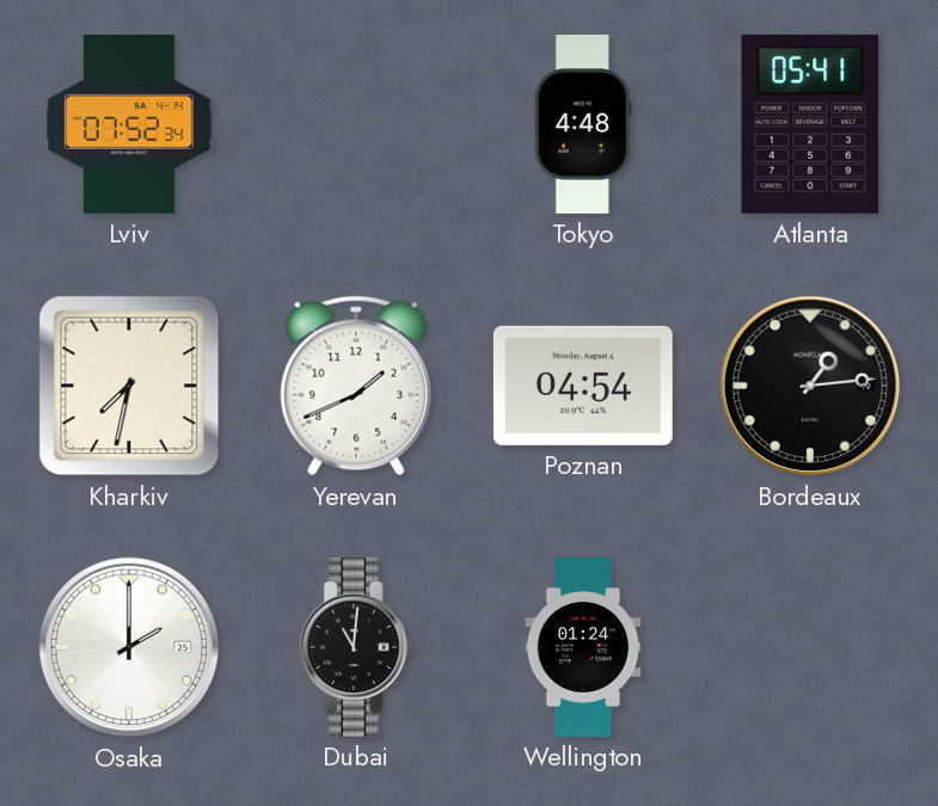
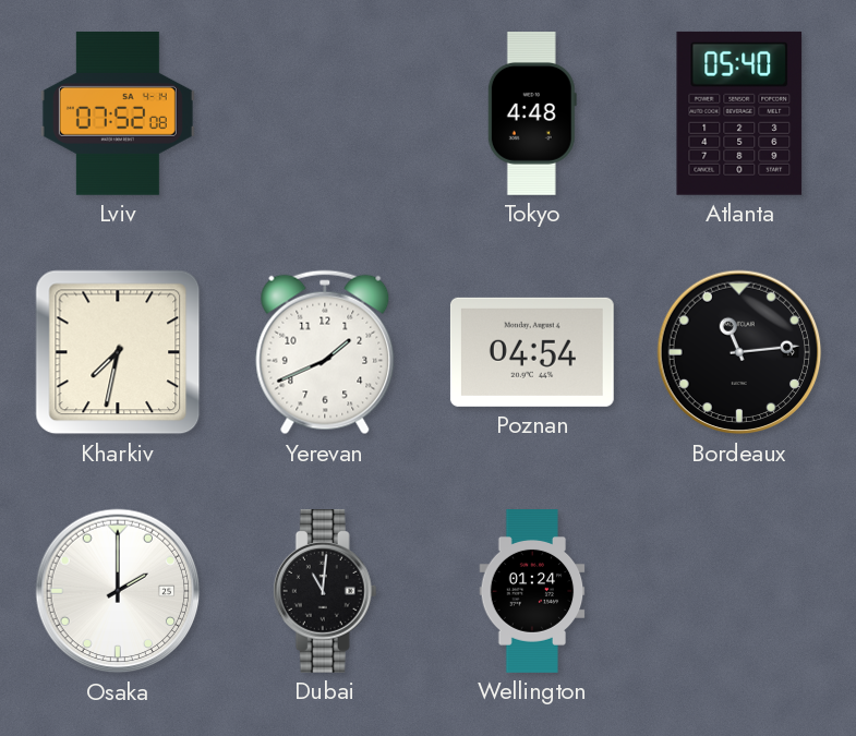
Lviv: 07:52:34 -> 07:52:08
Atlanta: 05:41 -> 05:40
Bordeaux: 1:14 -> 11:14
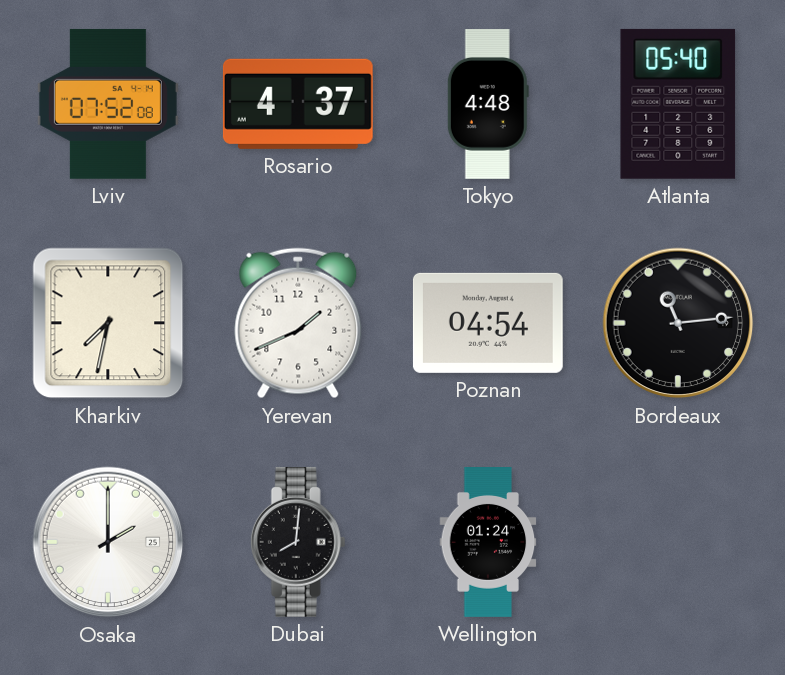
Rosario: none -> 4:37
Dubai: 11:01 -> 8:01
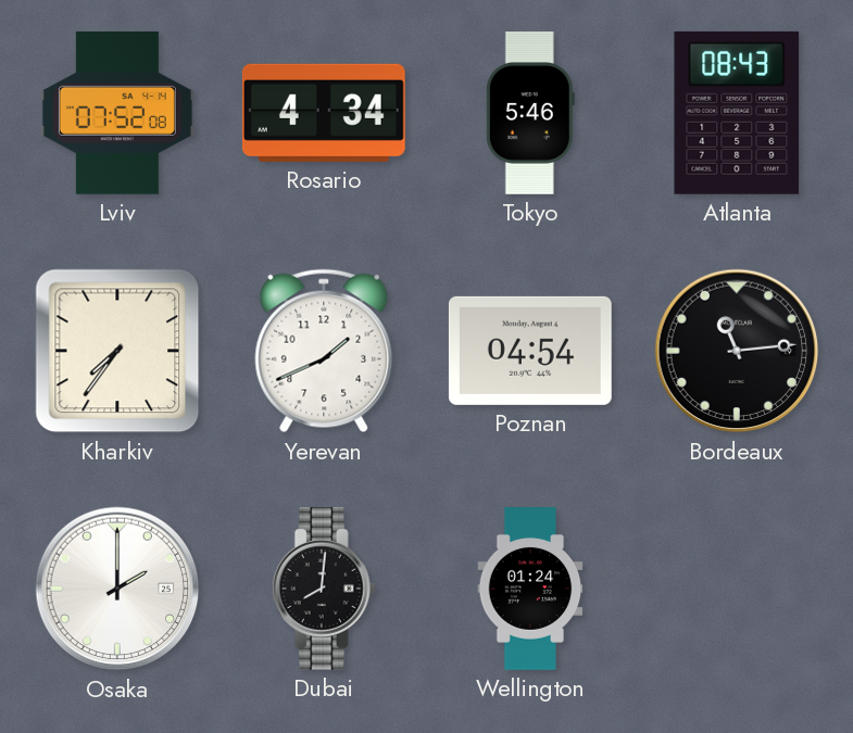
Rosario: 4:37 -> 4:34
Tokyo: 4:48 -> 5:46
Atlanta: 05:40 -> 08:43
Kharkiv: 7:32 -> 7:36
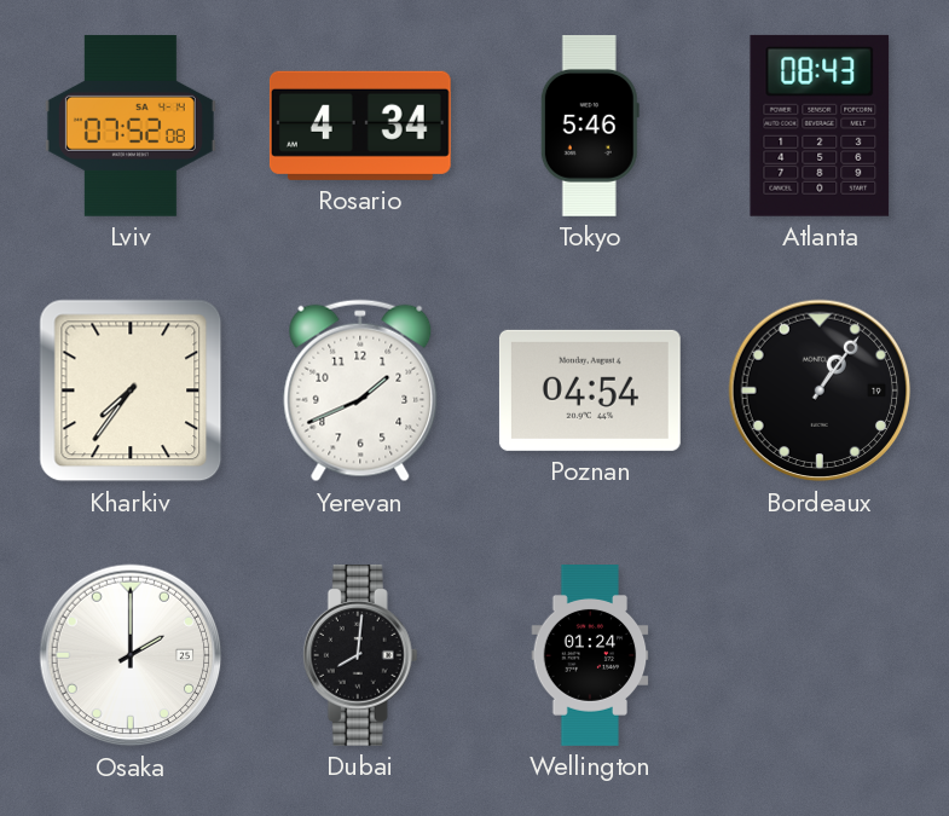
Bordeaux: 11:14 -> 1:06
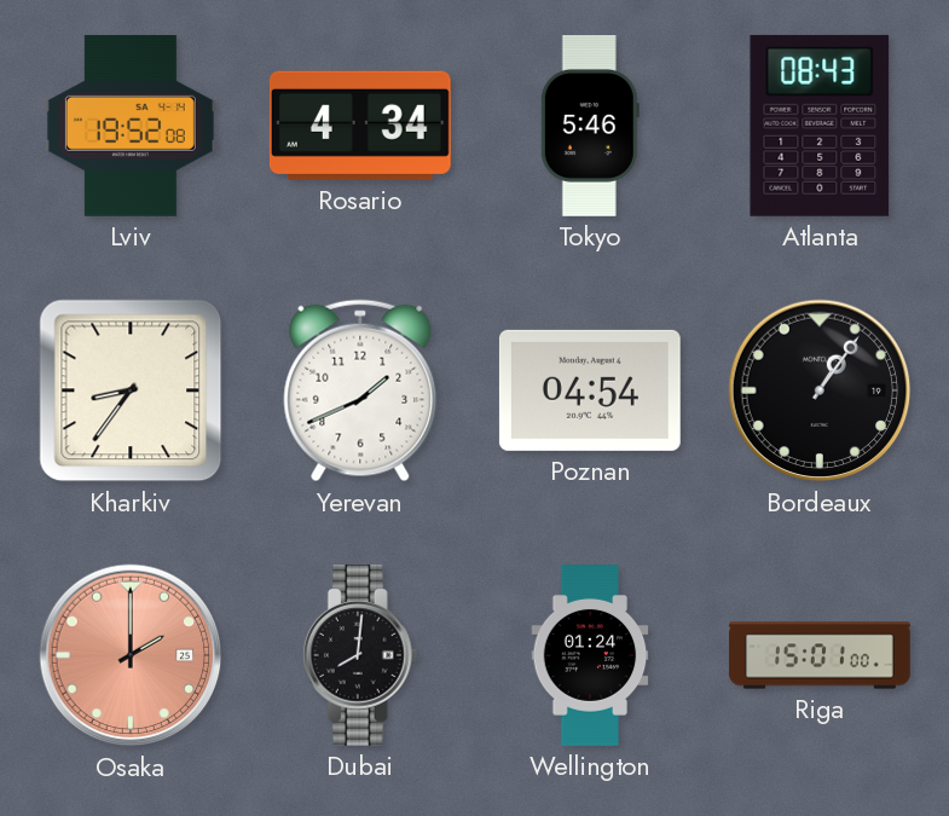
Lviv: 07:52 -> 19:52
Kharkiv: 7:36 -> 8:36
Osaka dial: white -> salmon
Riga: none -> 15:01
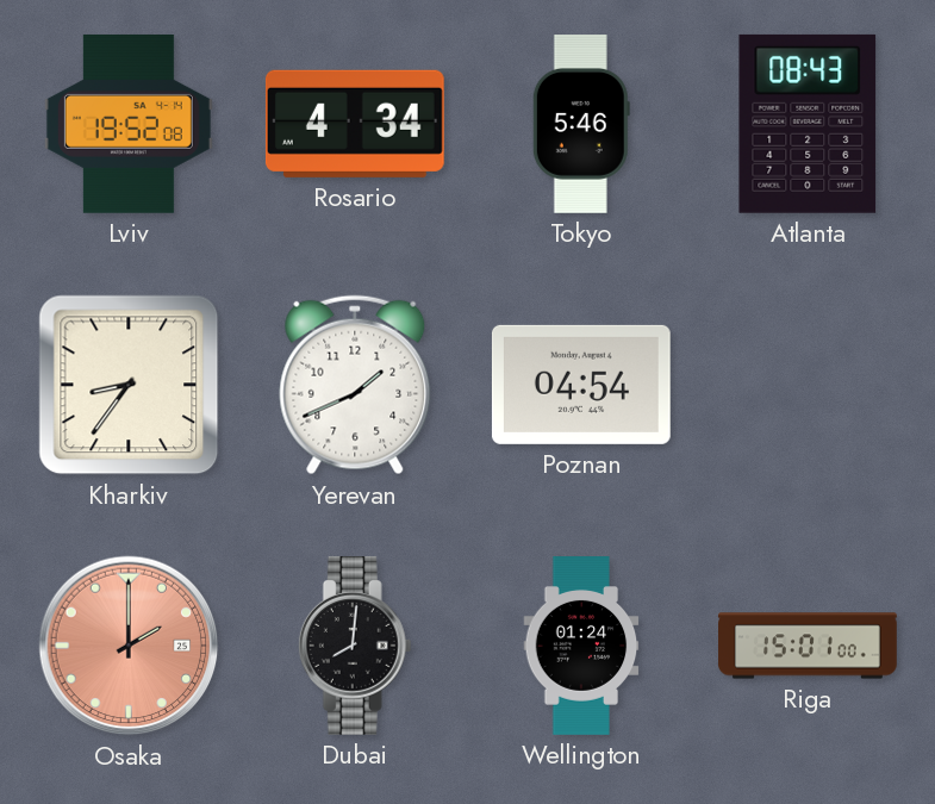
Bordeaux: 1:06 -> none
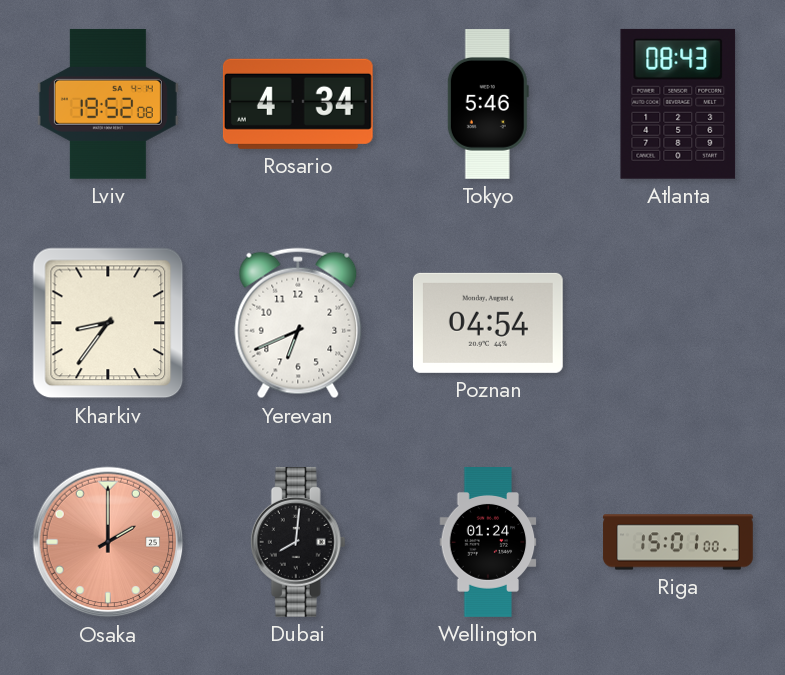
Yerevan: 1:41 -> 6:41
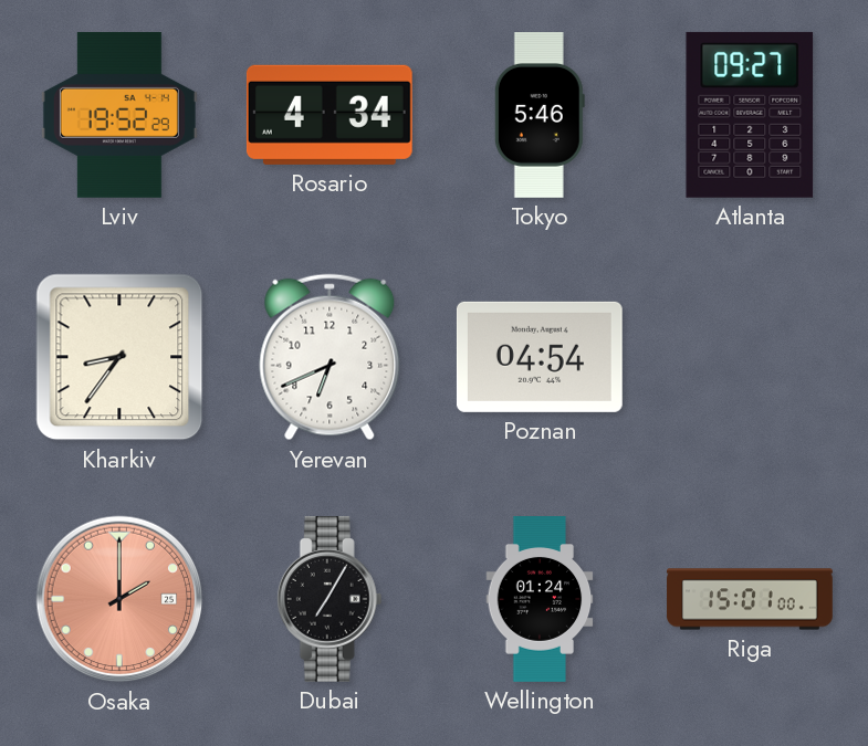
Lviv: 19:52:08 -> 19:52:29
Atlanta: 08:43 -> 09:27
Dubai: 8:01 -> 7:05
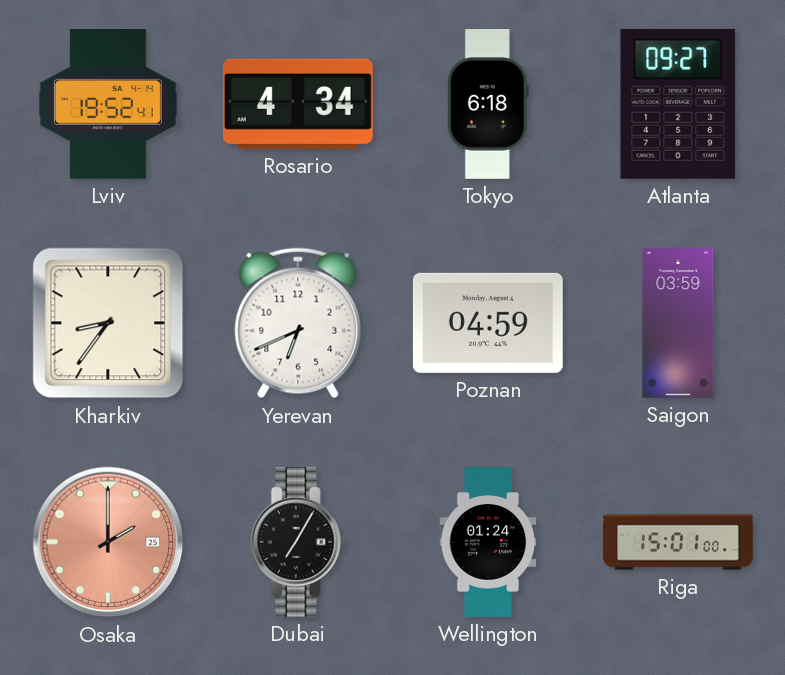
Lviv: 19:52:29 -> 19:52:41
Tokyo: 5:46 -> 6:18
Poznan: 04:54 -> 04:59
Saigon: none -> 03:59
